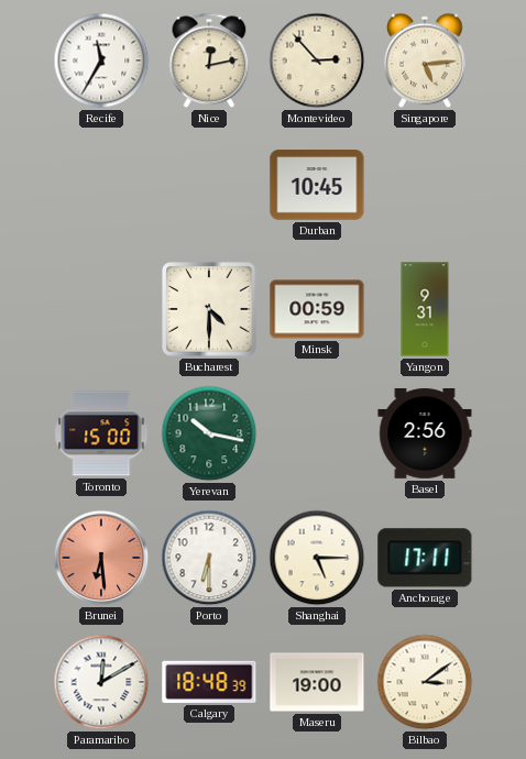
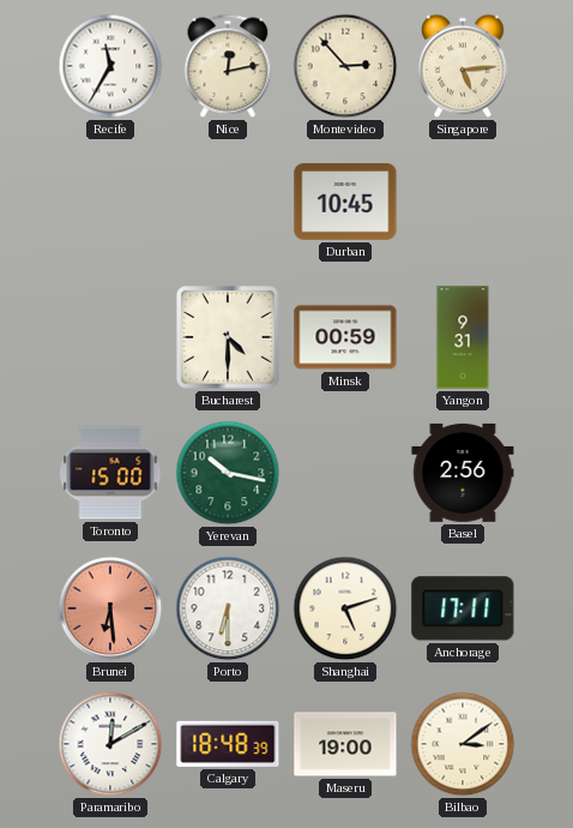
Shanghai: 5:15 -> 5:12
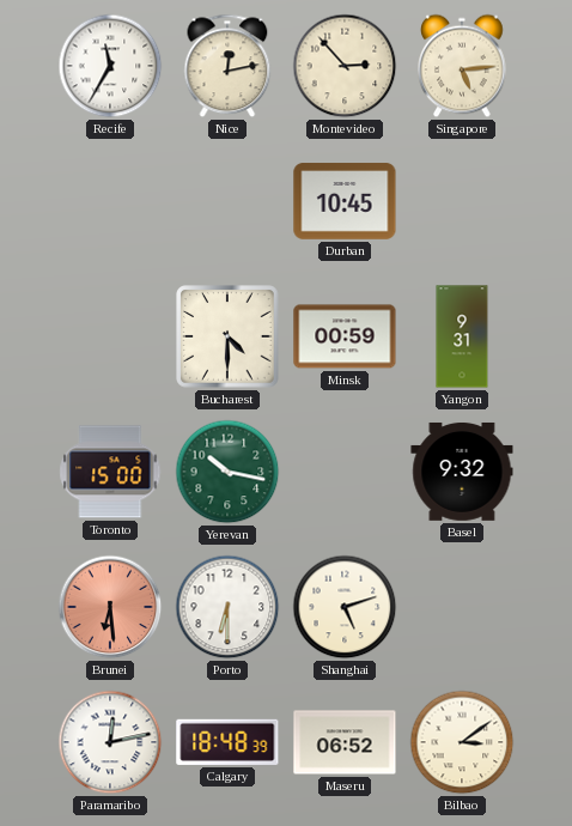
Basel: 2:56 -> 9:32
Anchorage: 17:11 -> none
Paramaribo: 12:10 -> 12:13
Maseru: 19:00 -> 06:52
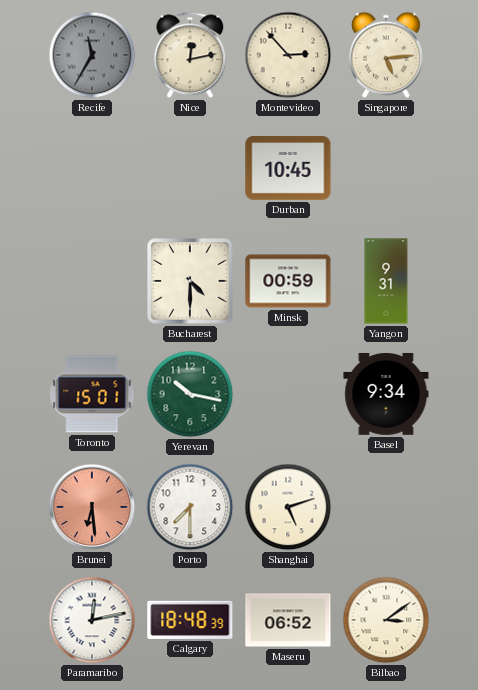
Recife dial: white -> grey
Toronto: 15:00 -> 15:01
Basel: 9:32 -> 9:34
Porto: 6:30 -> 7:30
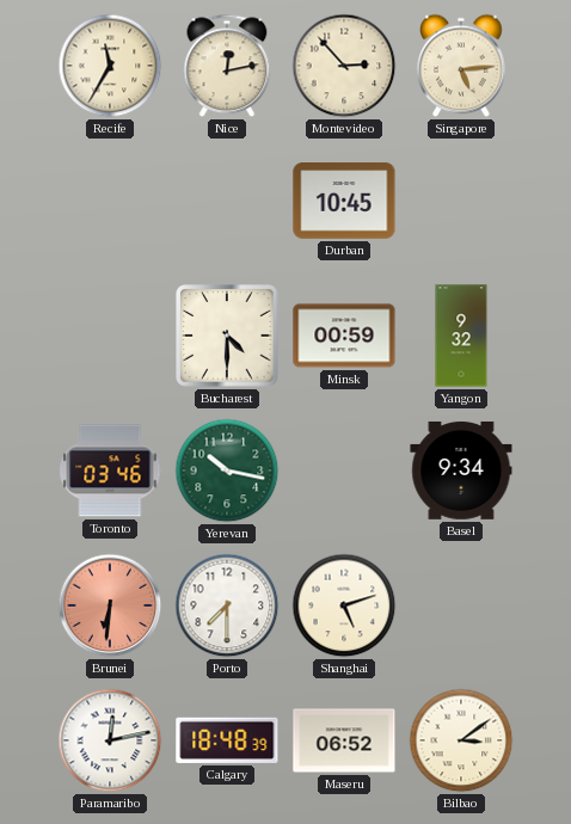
Recife dial: grey -> cream
Yangon: 9:31 -> 9:32
Toronto: 15:01 -> 03:46
Brunei: 6:29 -> 6:31
